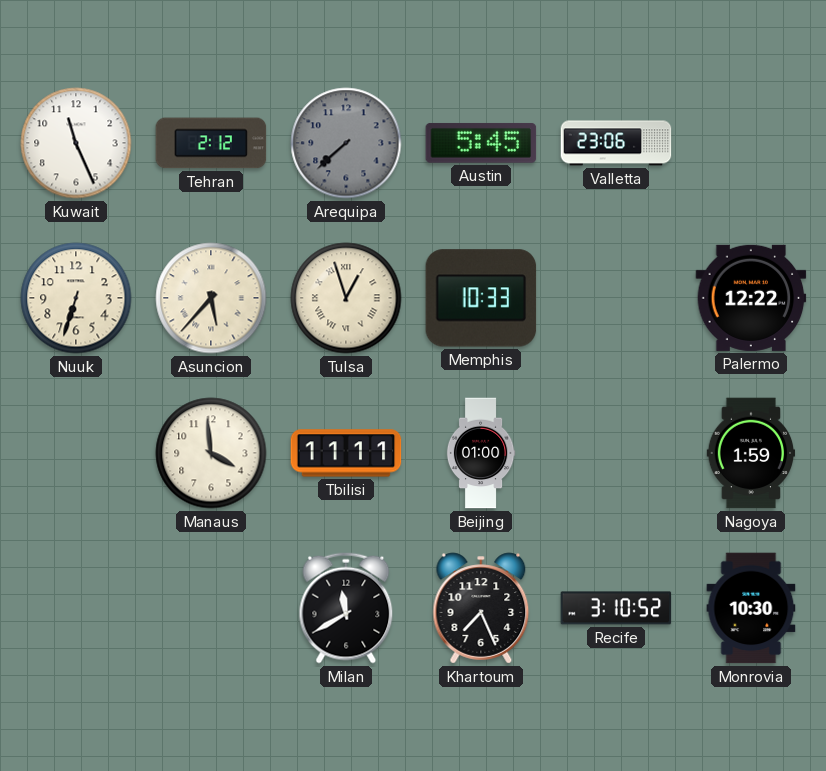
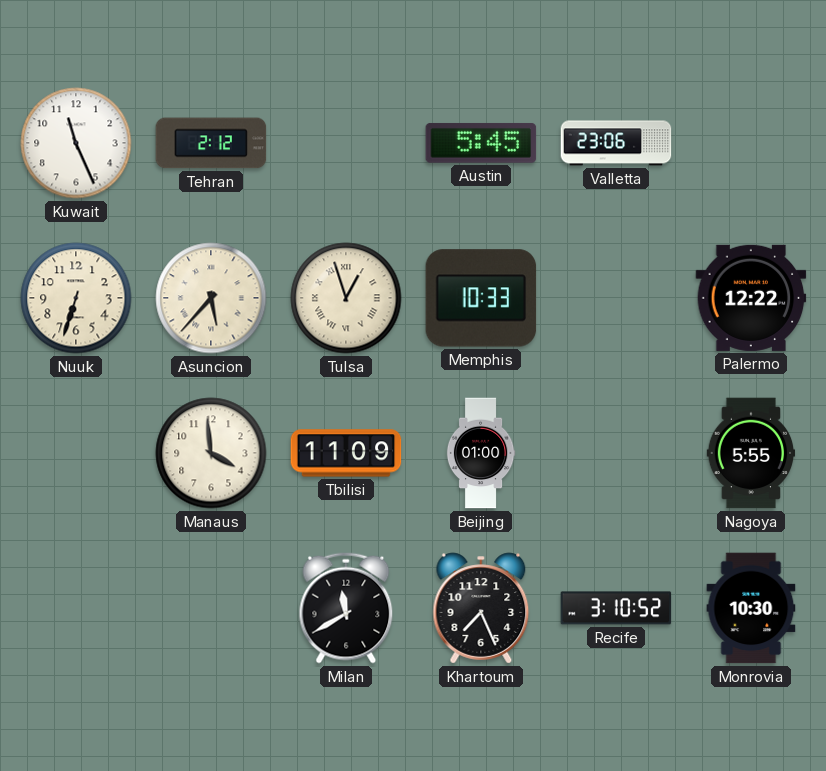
Arequipa: 7:38 -> none
Tbilisi: 11:11 -> 11:09
Nagoya: 1:59 -> 5:55
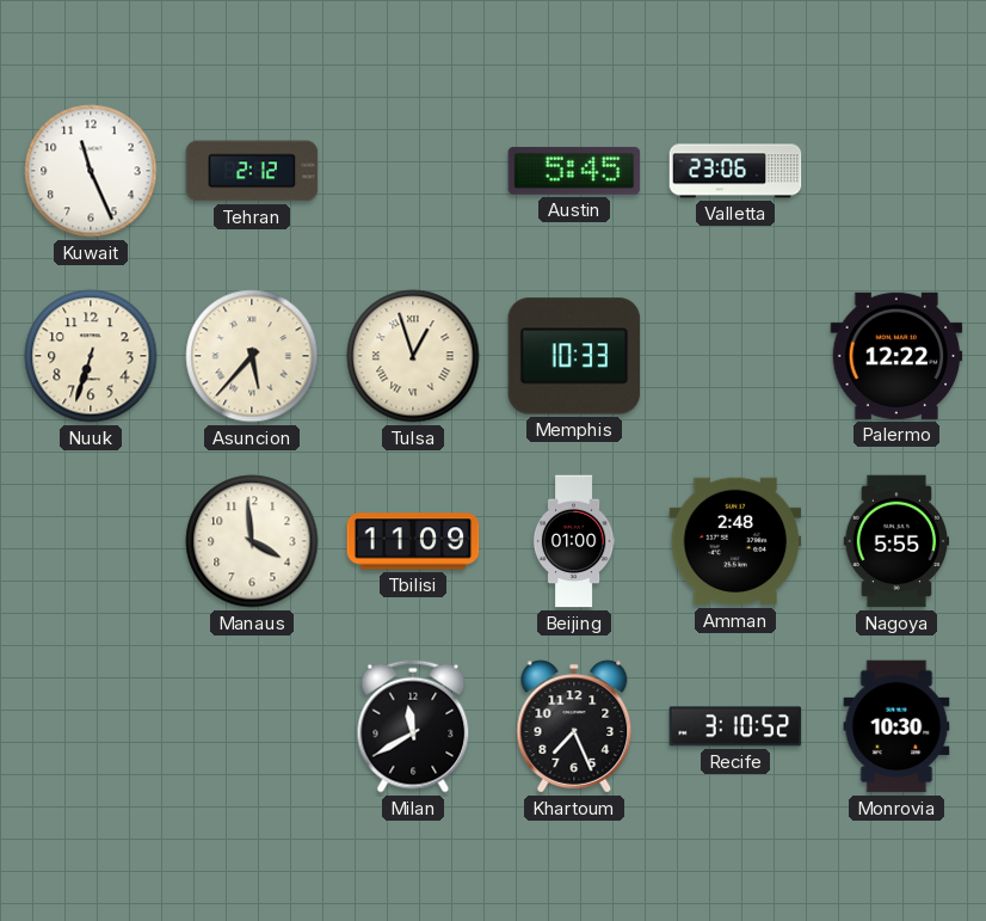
Amman: none -> 2:48
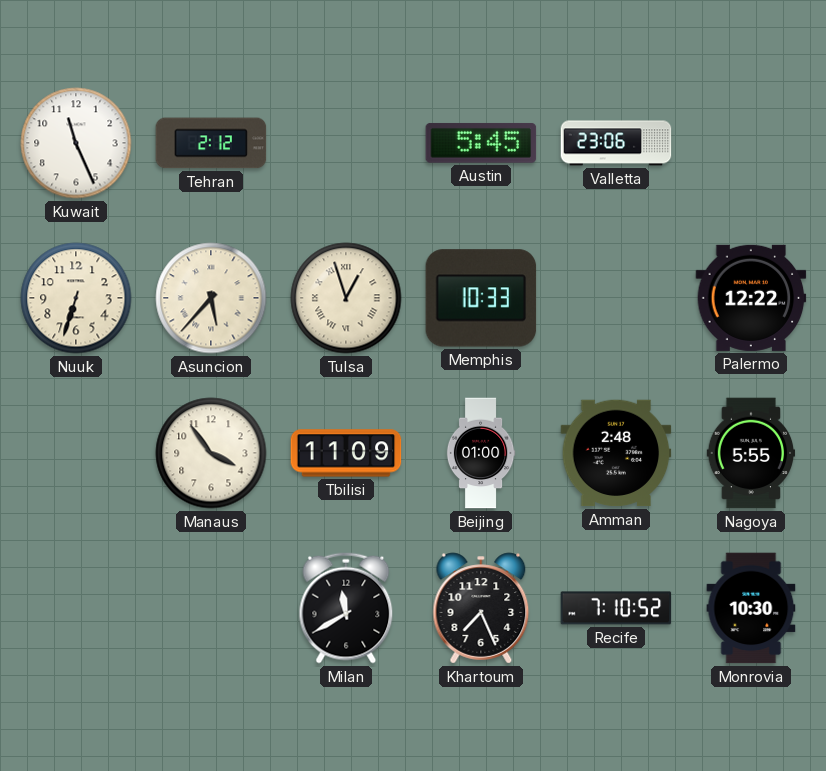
Manaus: 3:59 -> 3:54
Recife: 3:10 -> 7:10
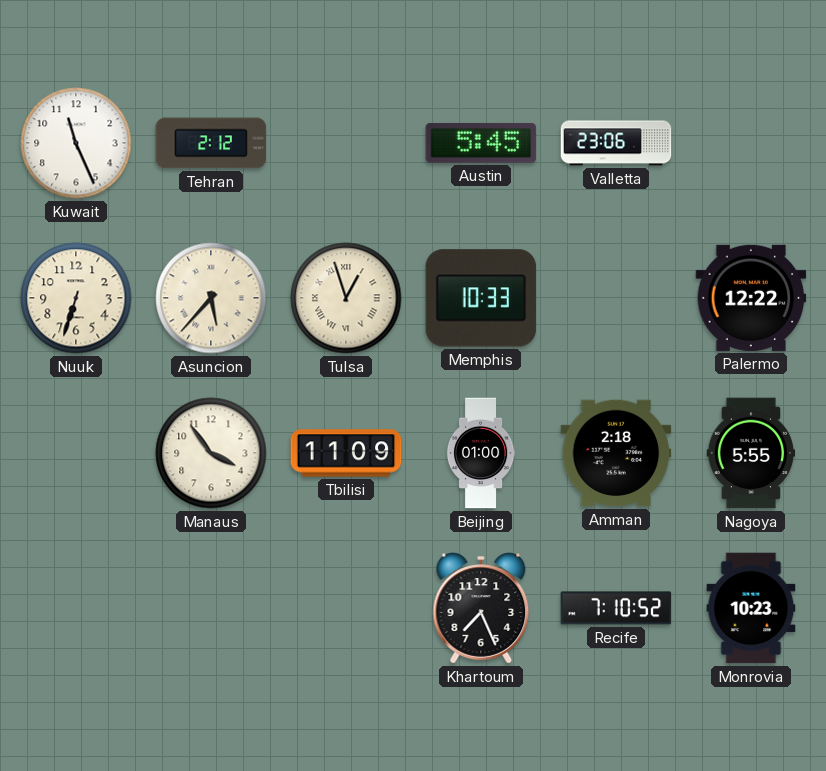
Amman: 2:48 -> 2:18
Milan: 11:40 -> none
Monrovia: 10:30 -> 10:23
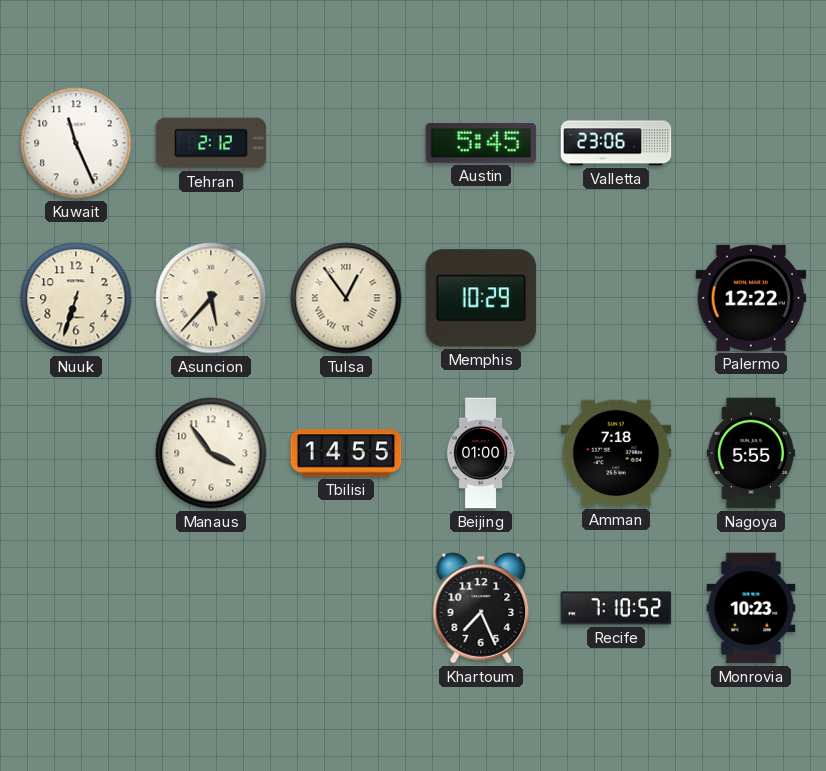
Tulsa: 12:57 -> 12:54
Memphis: 10:33 -> 10:29
Tbilisi: 11:09 -> 14:55
Amman: 2:18 -> 7:18
